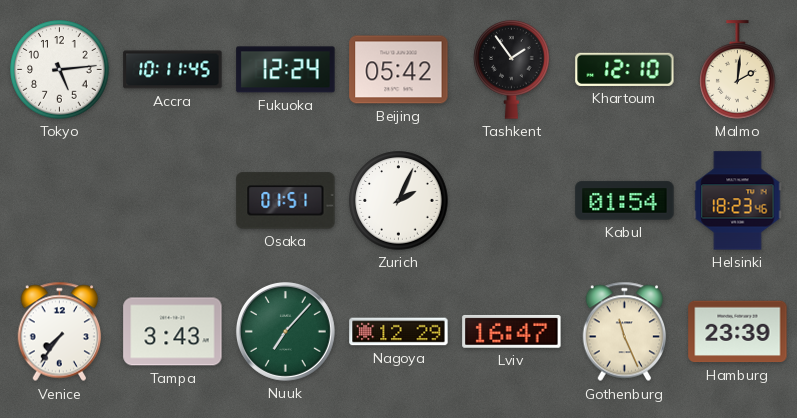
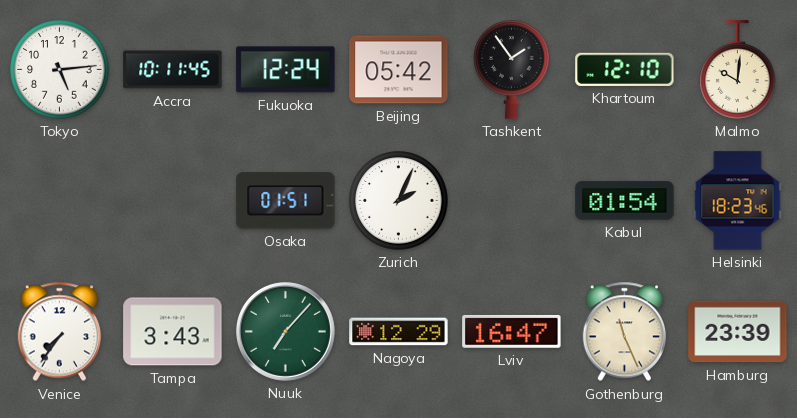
Malmo: 2:01 -> 10:01
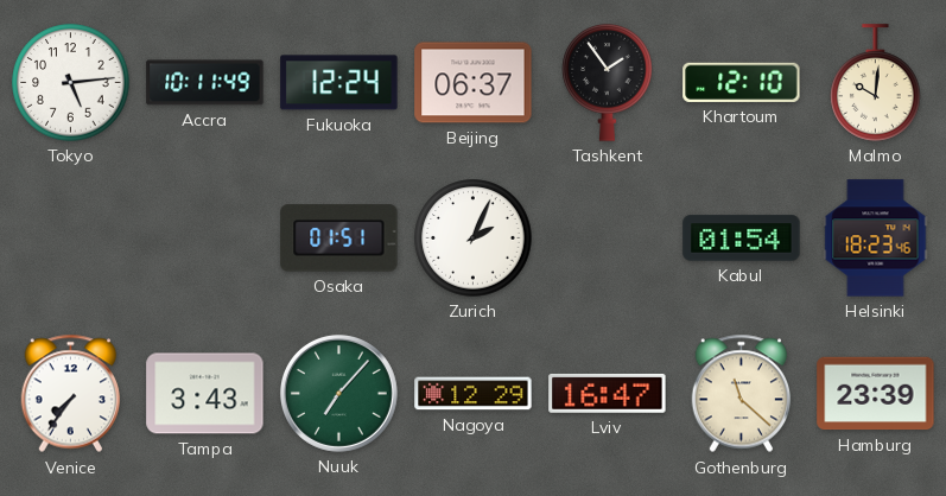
Accra: 10:11:45 -> 10:11:49
Beijing: 05:42 -> 06:37
Gothenburg: 11:26 -> 11:22
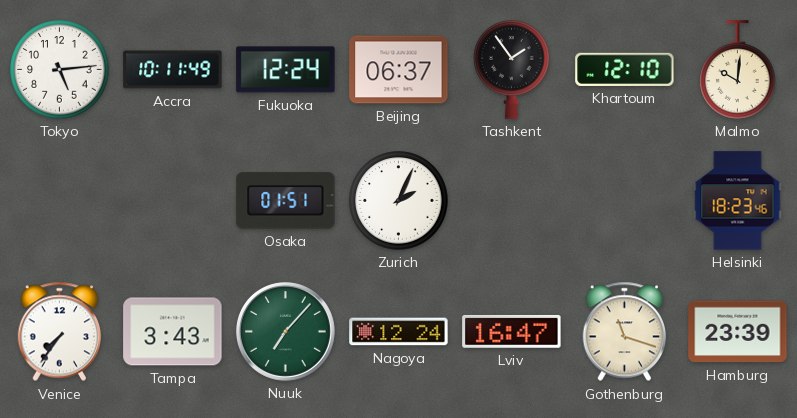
Kabul: 01:54 -> none
Nagoya: 12:29 -> 12:24
Gothenburg: 11:22 -> 11:18
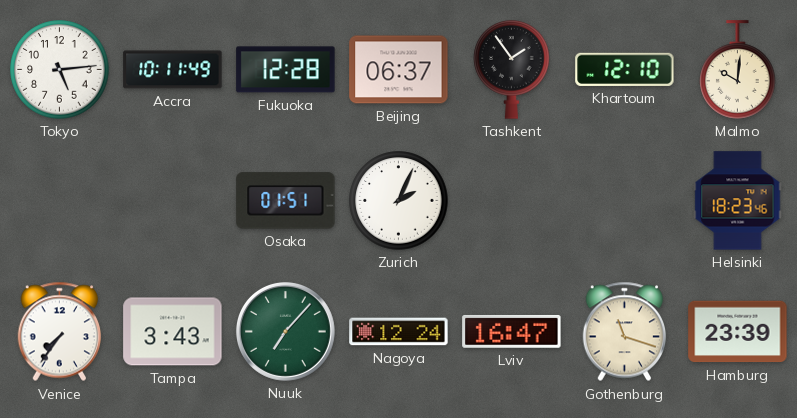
Fukuoka: 12:24 -> 12:28
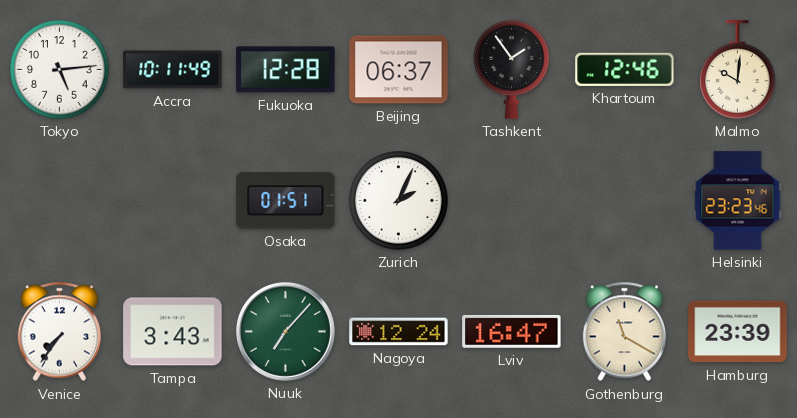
Khartoum: 12:10 -> 12:46
Helsinki: 18:23 -> 23:23
Gothenburg: 11:18 -> 11:20
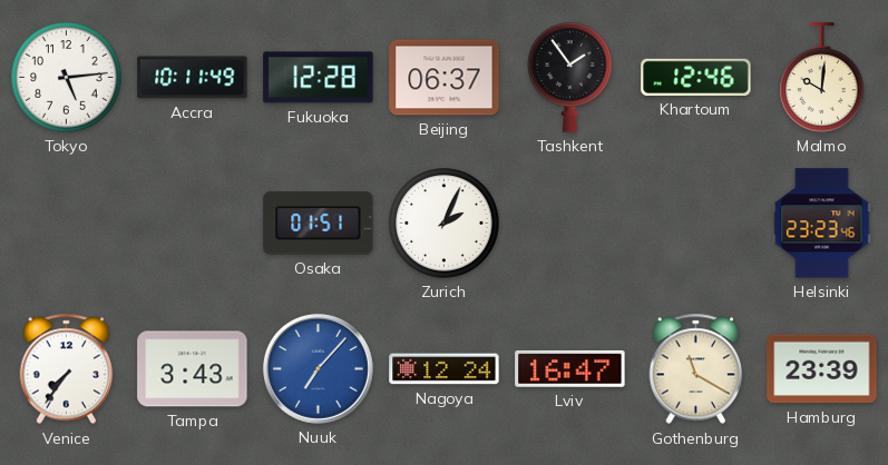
Nuuk dial: green -> blue
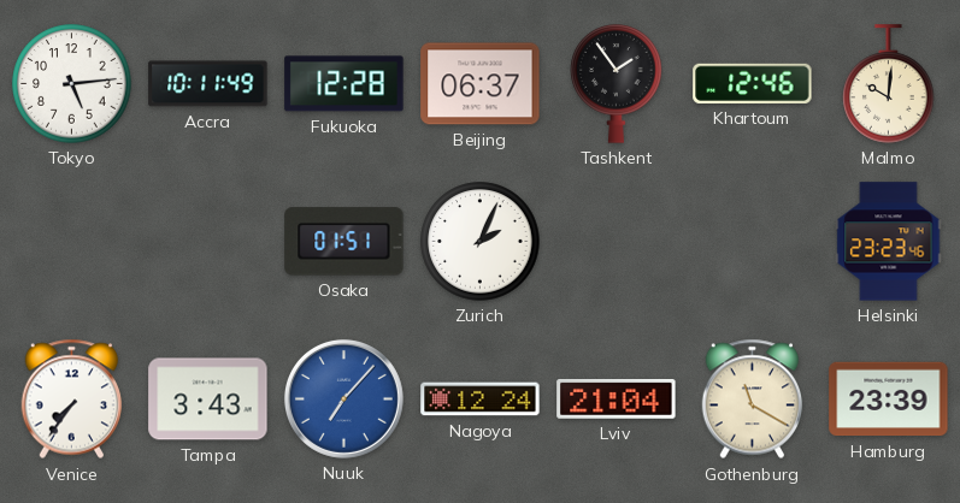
Lviv: 16:47 -> 21:04
